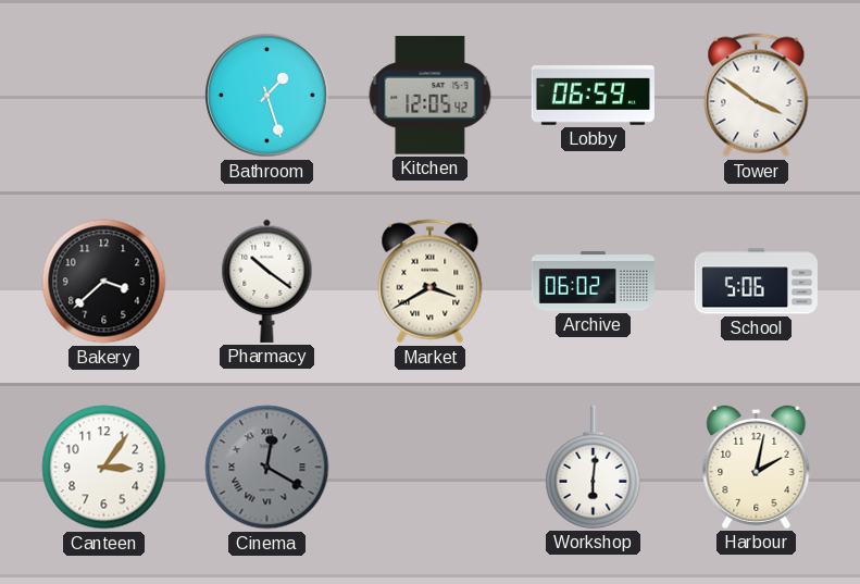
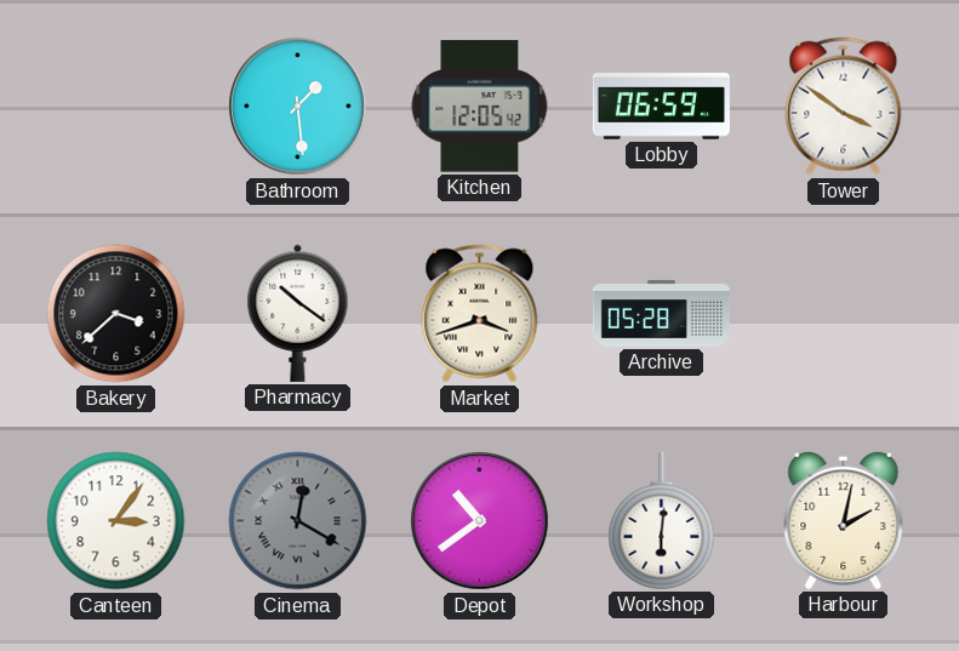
Bathroom: 1:27 -> 1:29
Market: 3:40 -> 3:42
Archive: 06:02 -> 05:28
School: 5:06 -> none
Depot: none -> 10:39
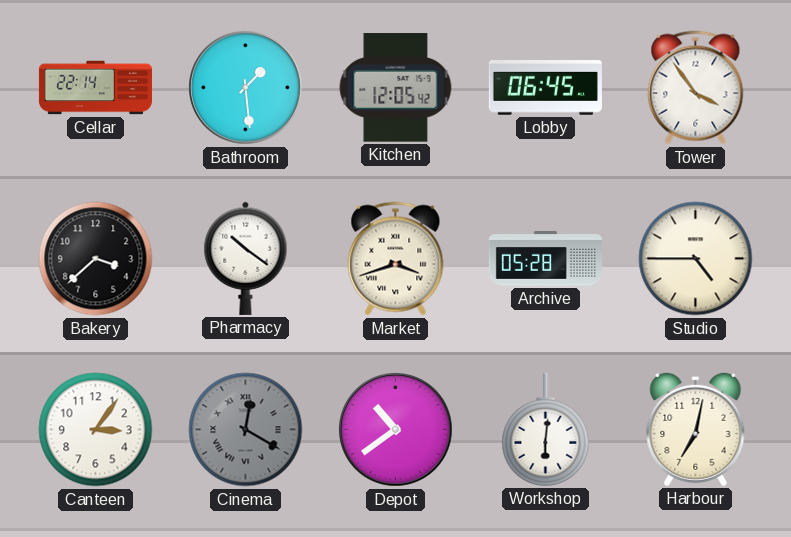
Cellar: none -> 22:14
Lobby: 06:59 -> 06:45
Tower: 3:51 -> 3:54
Studio: none -> 4:45
Harbour: 2:02 -> 7:02
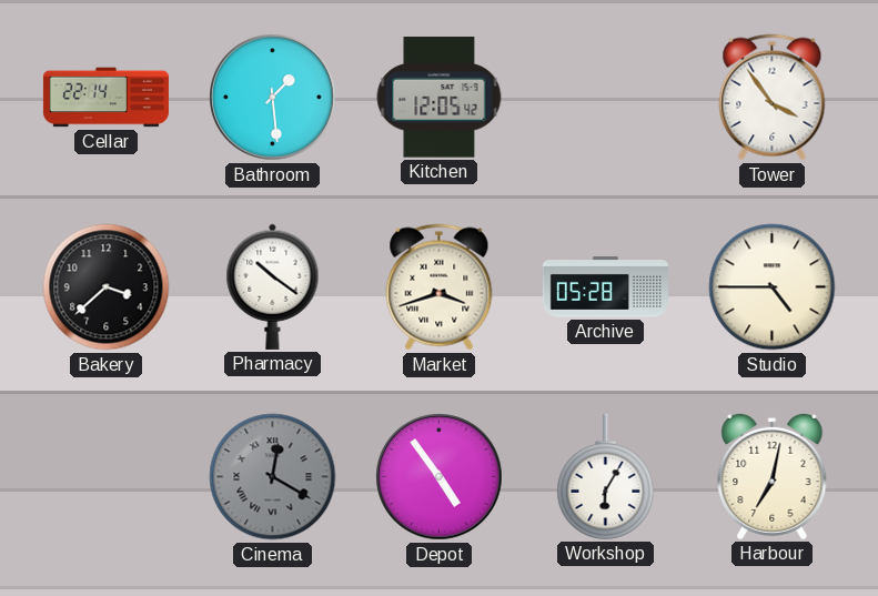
Lobby: 06:45 -> none
Canteen: 3:06 -> none
Depot: 10:39 -> 4:54
Workshop: 6:01 -> 6:05
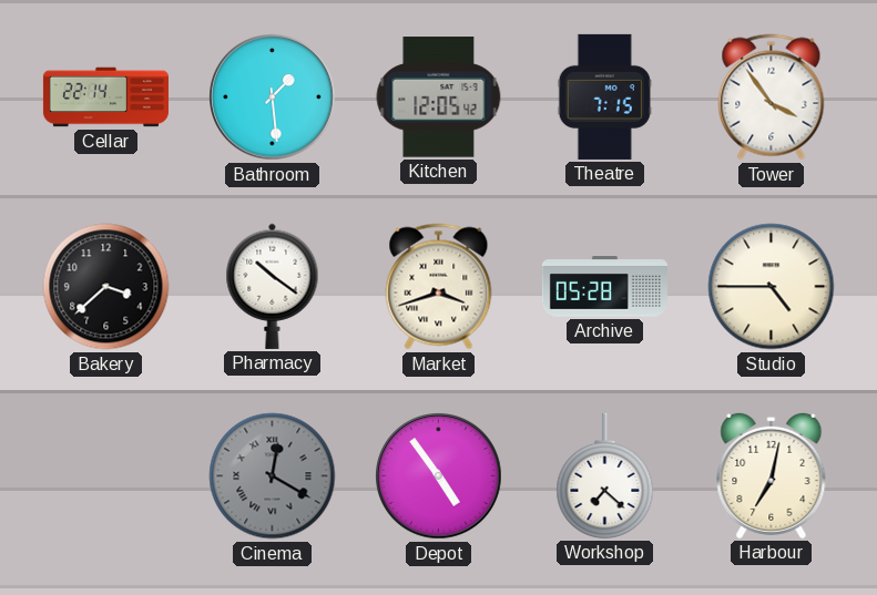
Theatre: none -> 7:15
Workshop: 6:05 -> 7:22
